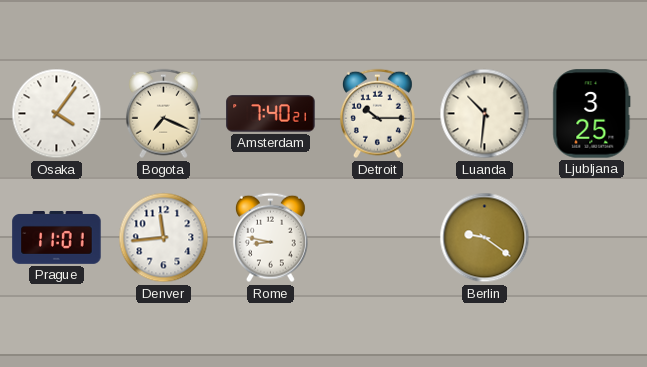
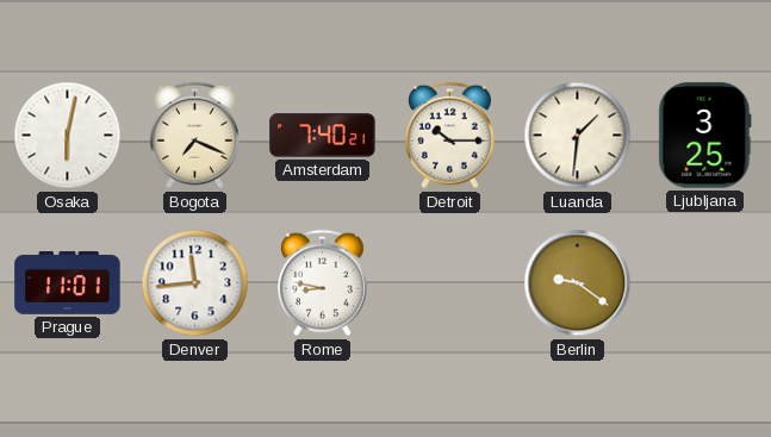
Osaka: 4:06 -> 6:02
Luanda: 10:31 -> 1:31
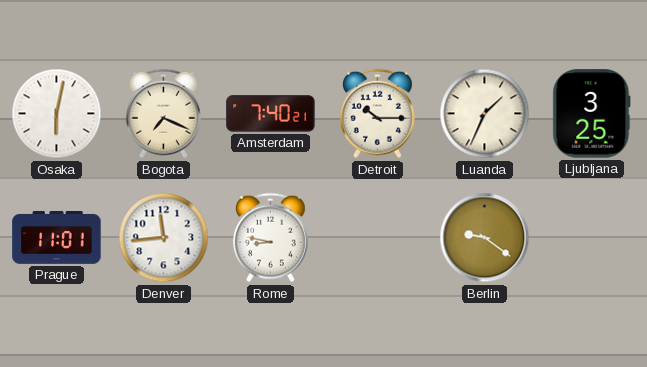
Luanda: 1:31 -> 1:34
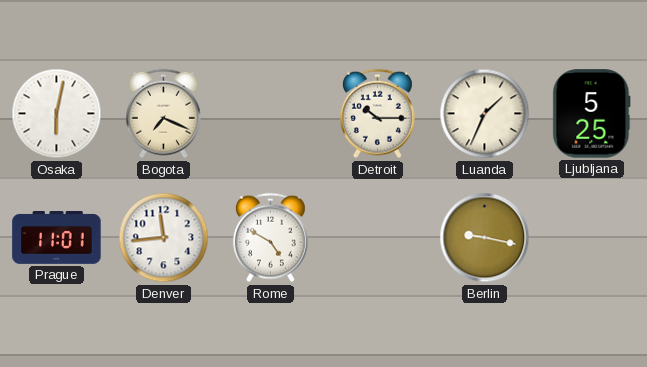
Amsterdam: 7:40 -> none
Ljubljana: 3:25 -> 5:25
Rome: 8:47 -> 4:50
Berlin: 9:21 -> 9:17
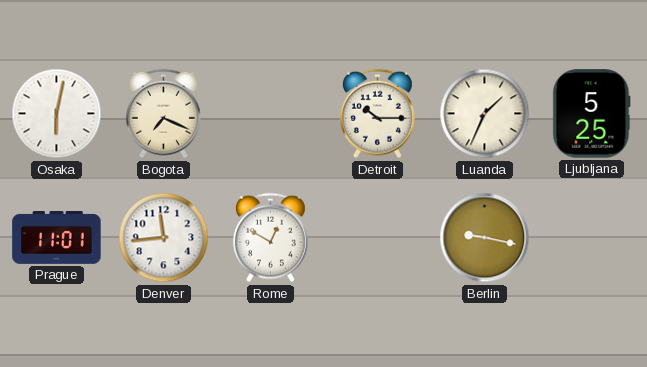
Rome: 4:50 -> 12:50
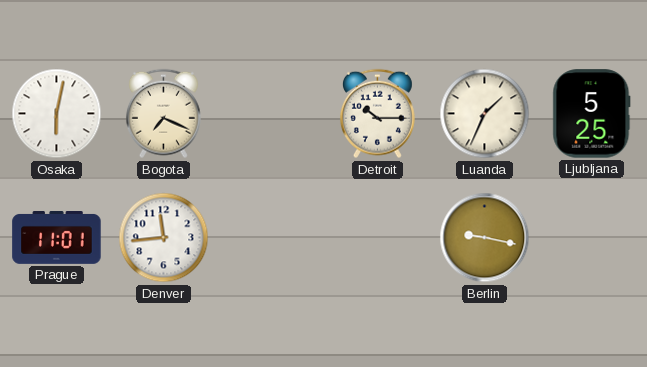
Rome: 12:50 -> none
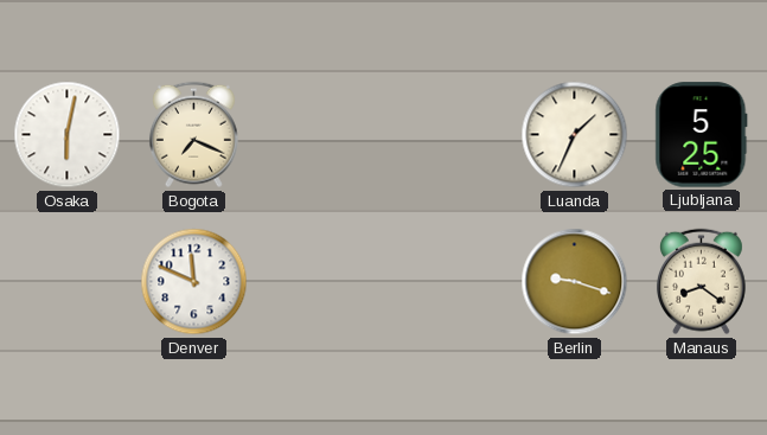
Detroit: 10:15 -> none
Prague: 11:01 -> none
Denver: 11:44 -> 11:49
Berlin: 9:17 -> 9:18
Manaus: none -> 8:21
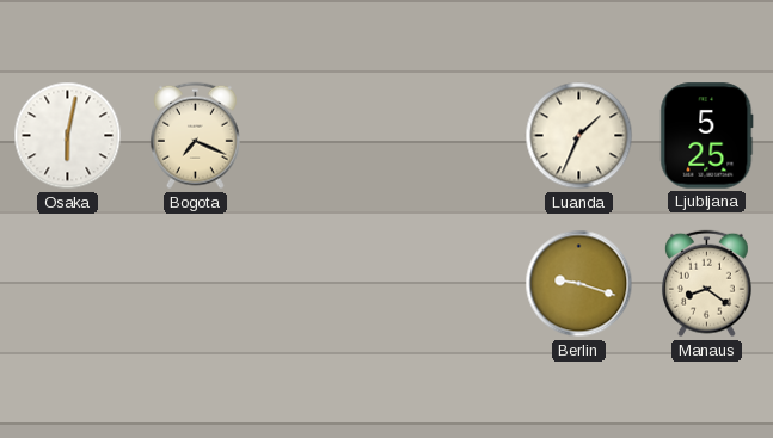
Denver: 11:49 -> none
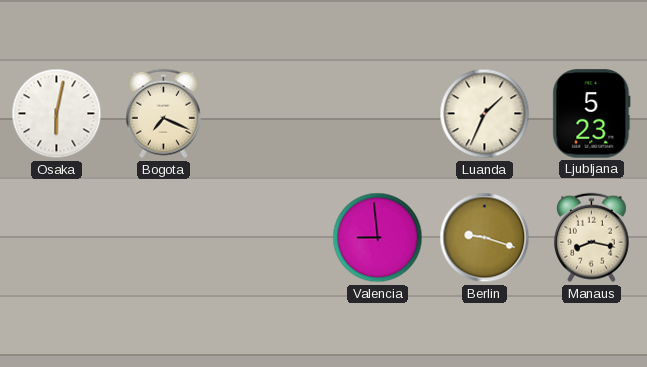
Ljubljana: 5:25 -> 5:23
Valencia: none -> 8:59
Manaus: 8:21 -> 8:17
